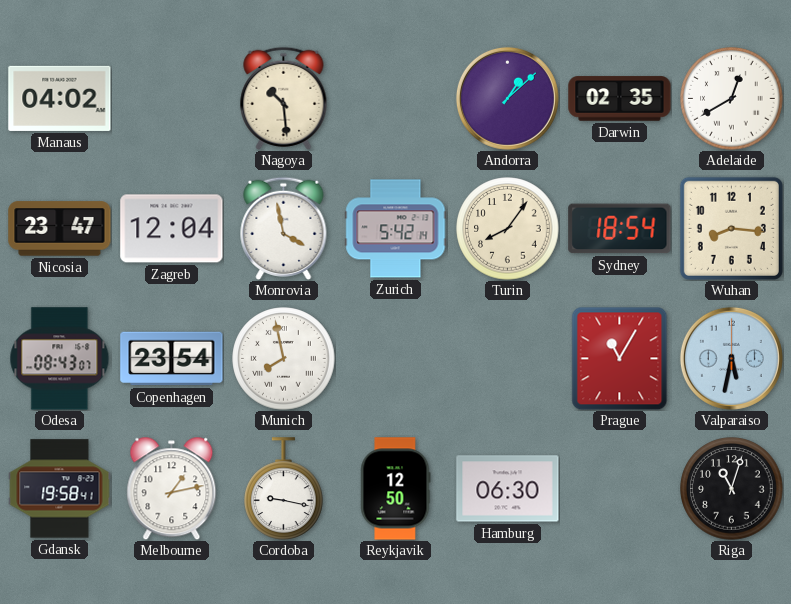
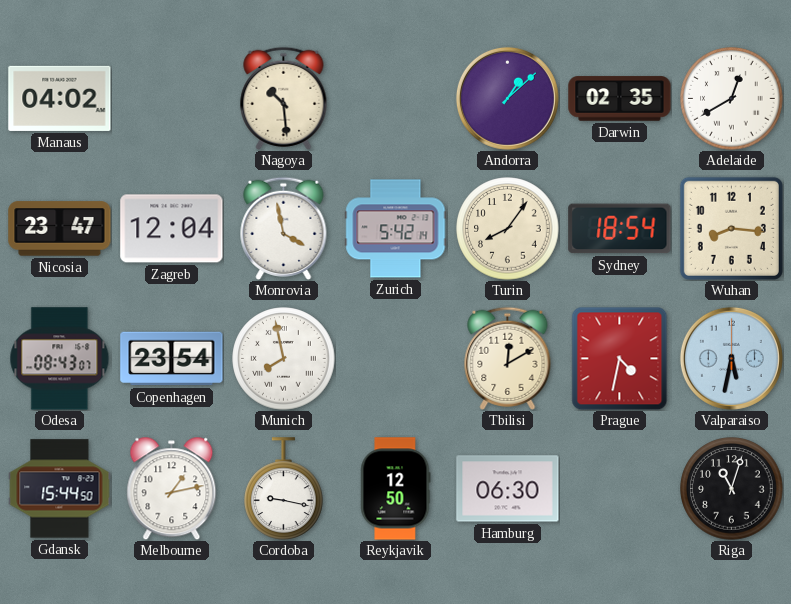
Tbilisi: none -> 12:10
Prague: 11:05 -> 4:32
Gdansk: 19:58 -> 15:44
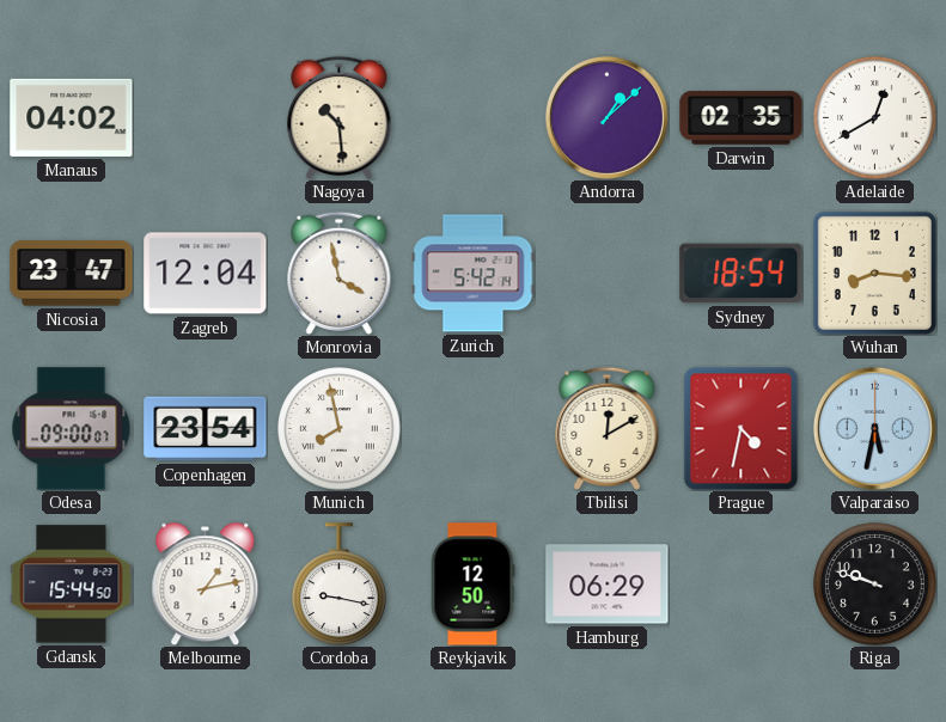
Turin: 8:06 -> none
Odesa: 08:43 -> 09:00
Hamburg: 06:30 -> 06:29
Riga: 11:03 -> 9:48
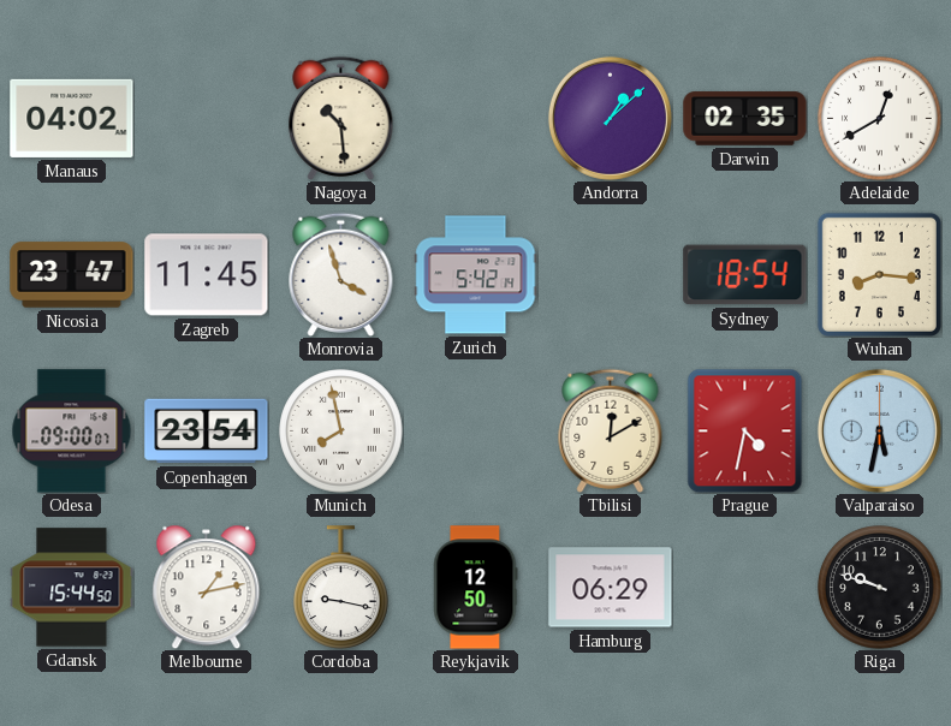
Zagreb: 12:04 -> 11:45
Monrovia: 3:58 -> 3:57
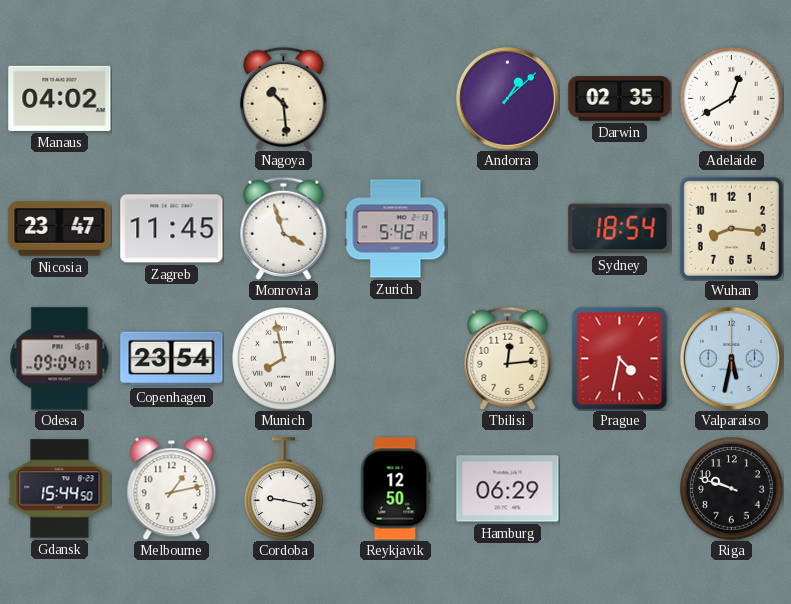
Odesa: 09:00 -> 09:04
Tbilisi: 12:10 -> 12:14
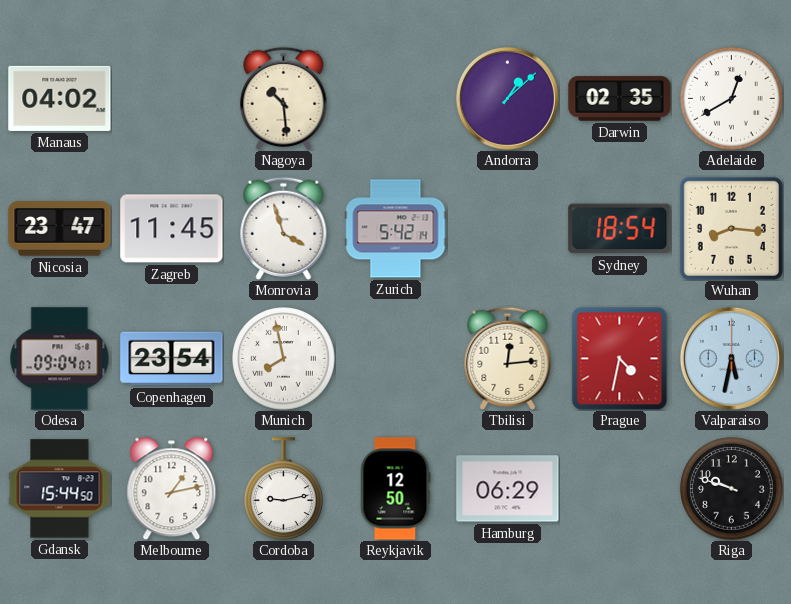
Cordoba: 9:17 -> 9:13
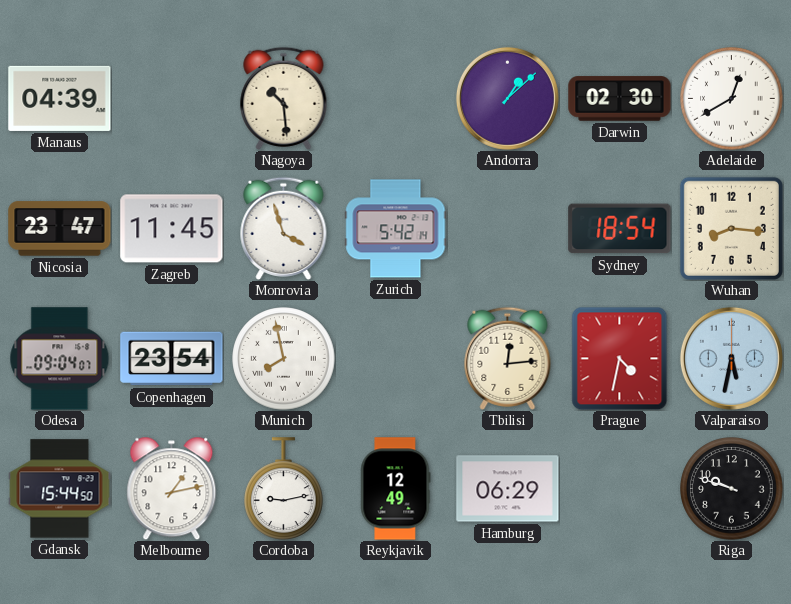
Manaus: 04:02 -> 04:39
Darwin: 02:35 -> 02:30
Reykjavik: 12:50 -> 12:49
